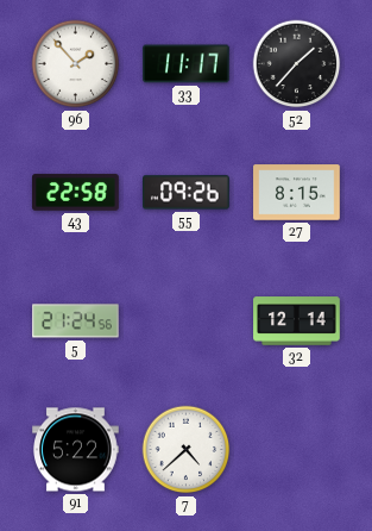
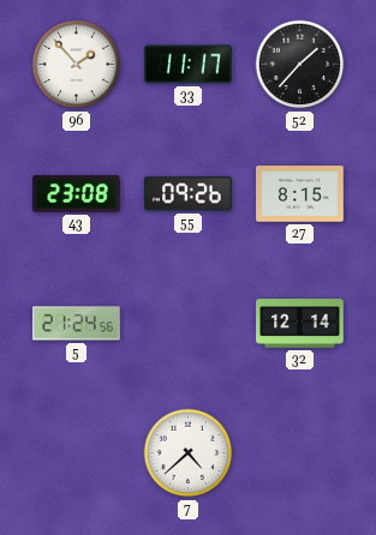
43: 22:58 -> 23:08
91: 5:22 -> none
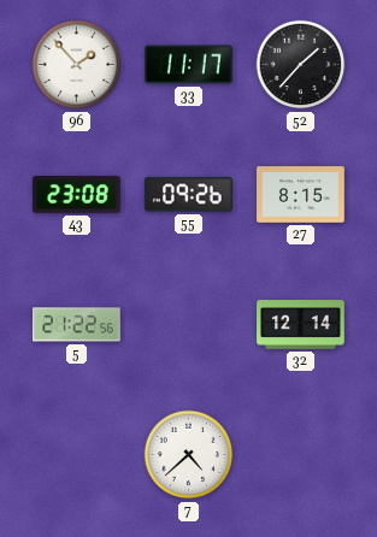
5: 21:24 -> 21:22
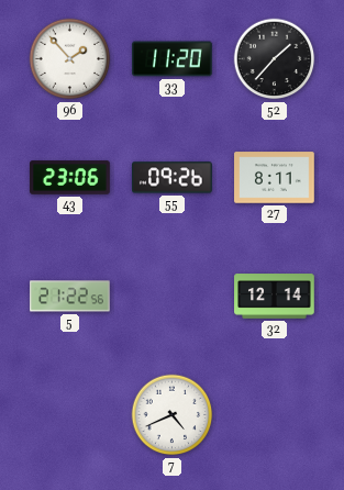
33: 11:17 -> 11:20
43: 23:08 -> 23:06
27: 8:15 -> 8:11
7: 4:38 -> 4:41
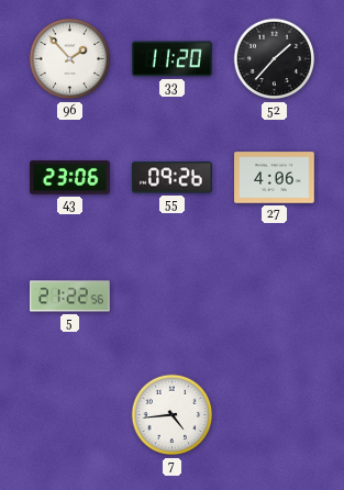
27: 8:11 -> 4:06
32: 12:14 -> none
7: 4:41 -> 4:44
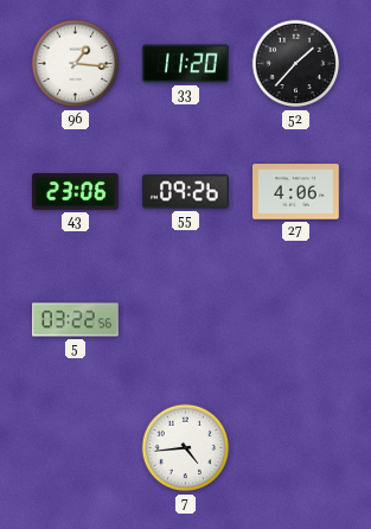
96: 1:53 -> 1:16
5: 21:22 -> 03:22
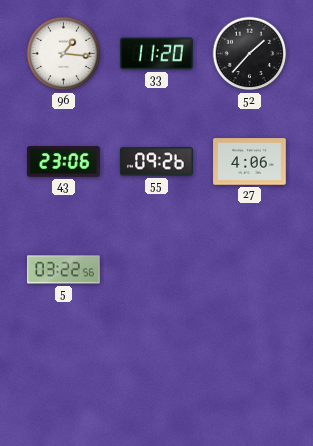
7: 4:44 -> none
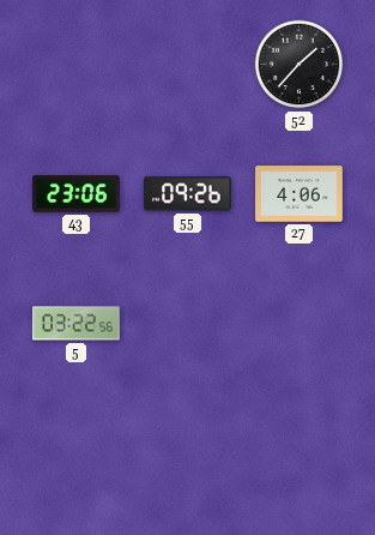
96: 1:16 -> none
33: 11:20 -> none
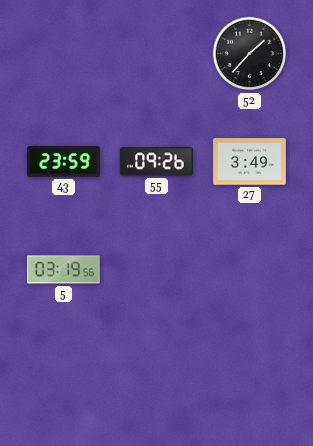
43: 23:06 -> 23:59
27: 4:06 -> 3:49
5: 03:22 -> 03:19
